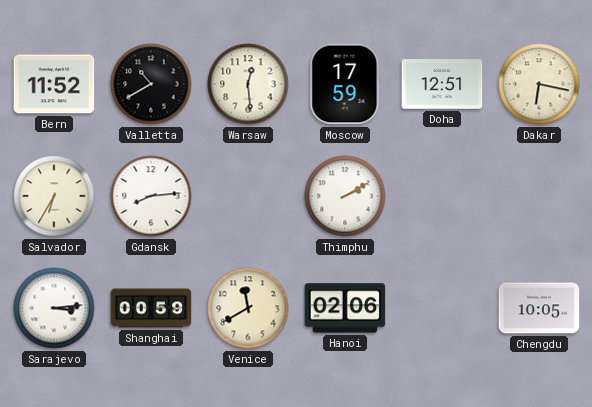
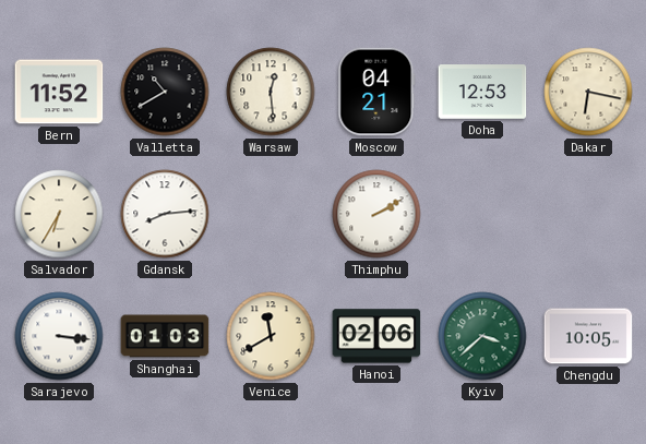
Moscow: 17:59 -> 04:21
Doha: 12:51 -> 12:53
Sarajevo: 3:14 -> 3:16
Shanghai: 00:59 -> 01:03
Kyiv: none -> 3:38
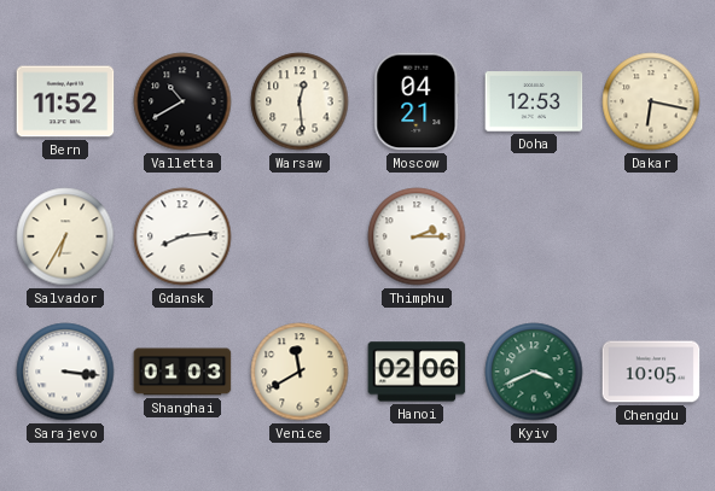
Thimphu: 2:10 -> 2:15
Kyiv: 3:38 -> 3:41
